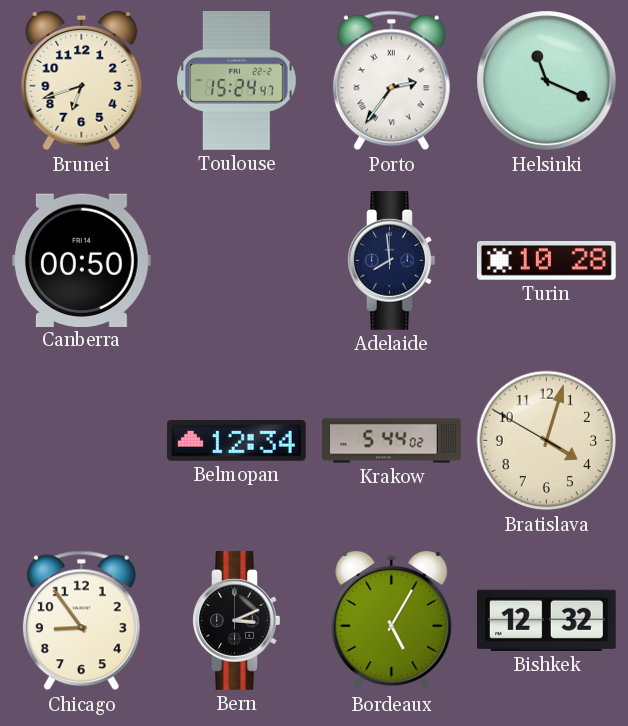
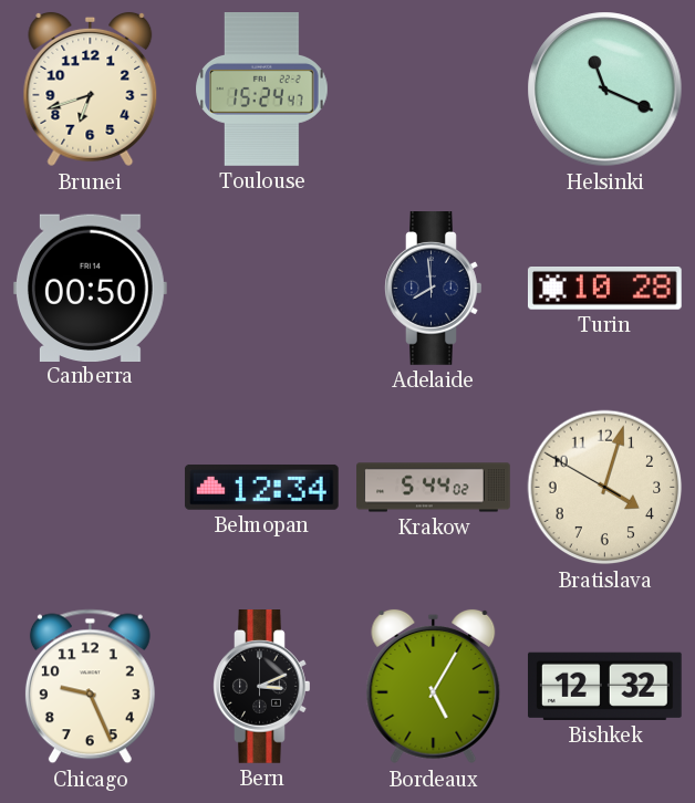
Porto: 2:36 -> none
Chicago: 8:54 -> 9:26
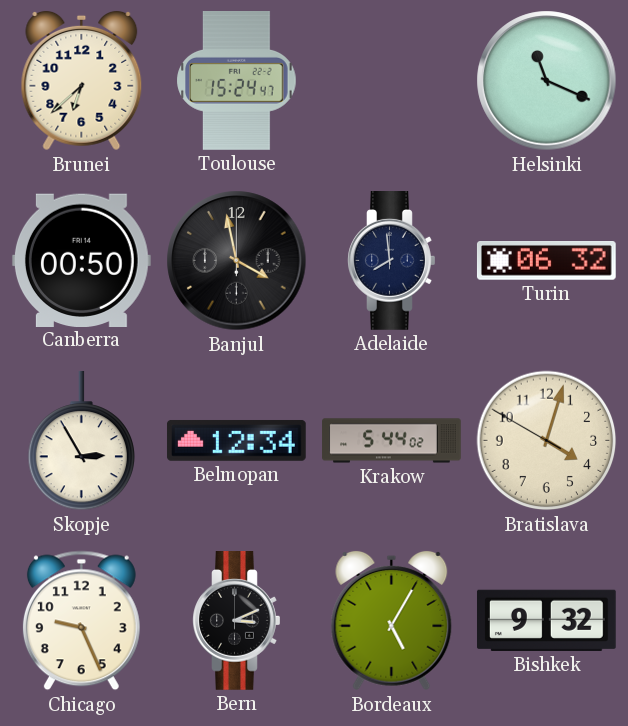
Brunei: 6:42 -> 6:38
Banjul: none -> 3:58
Turin: 10:28 -> 06:32
Skopje: none -> 2:55
Bishkek: 12:32 -> 9:32
